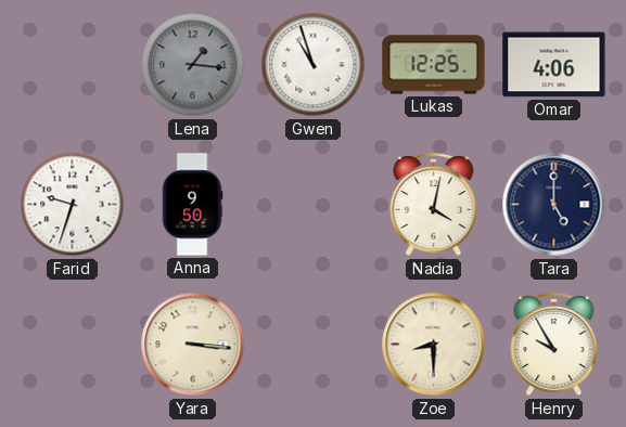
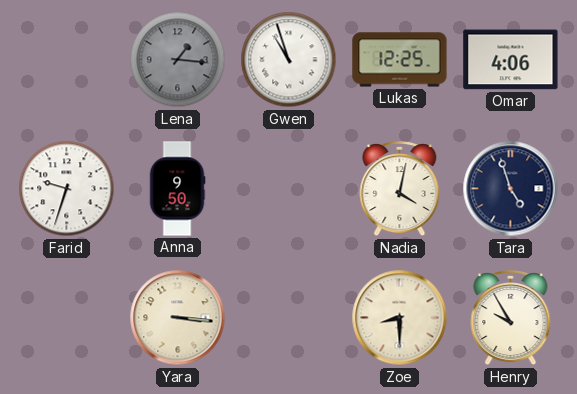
Tara: 5:00 -> 4:57
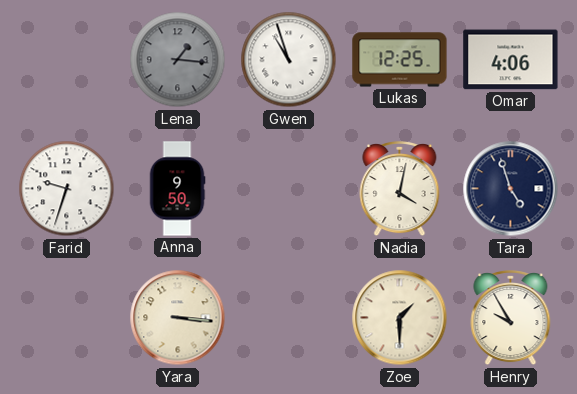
Zoe: 8:30 -> 1:30
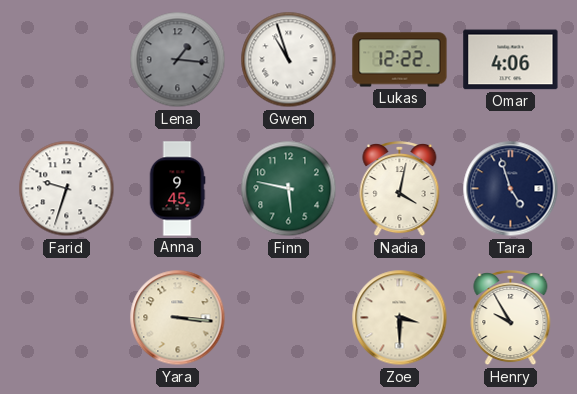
Lukas: 12:25 -> 12:22
Anna: 9:50 -> 9:45
Finn: none -> 5:47
Zoe: 1:30 -> 3:30
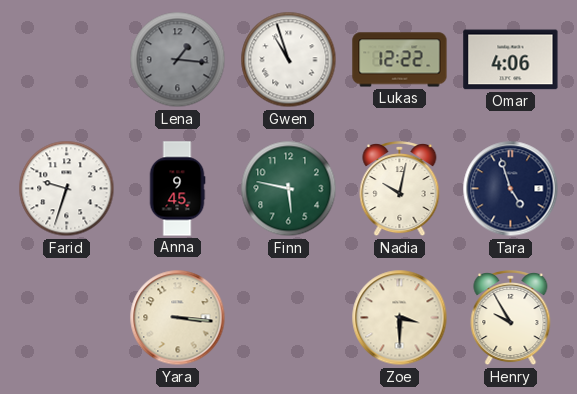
Nadia: 4:02 -> 10:02
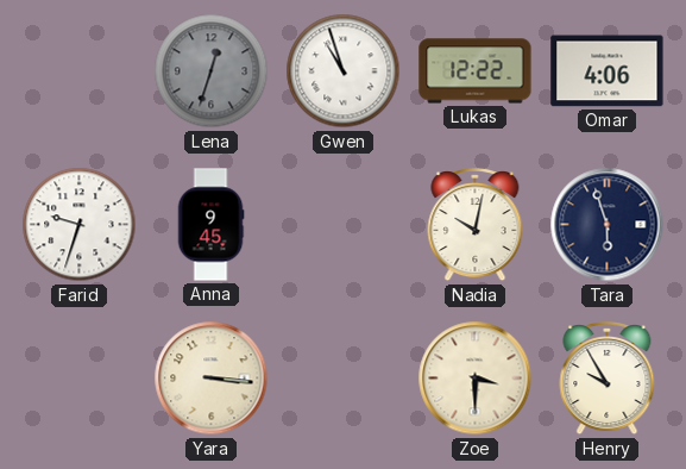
Lena: 1:16 -> 12:33
Finn: 5:47 -> none
Tara: 4:57 -> 5:57
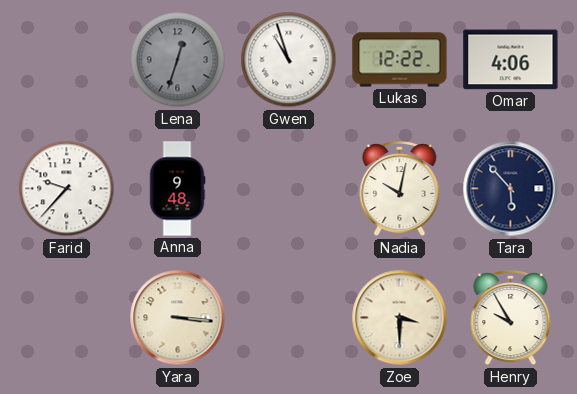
Farid: 9:33 -> 9:37
Anna: 9:45 -> 9:48
Tara: 5:57 -> 5:53
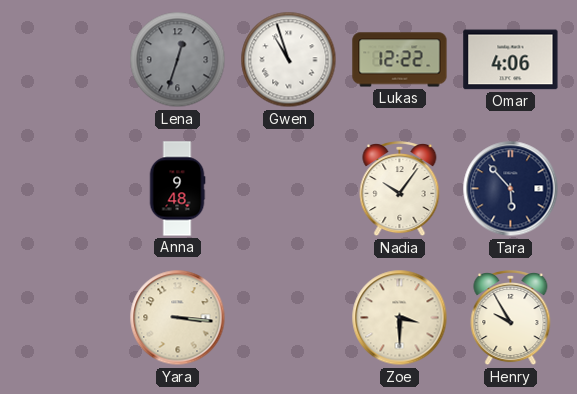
Farid: 9:37 -> none
Nadia: 10:02 -> 10:06
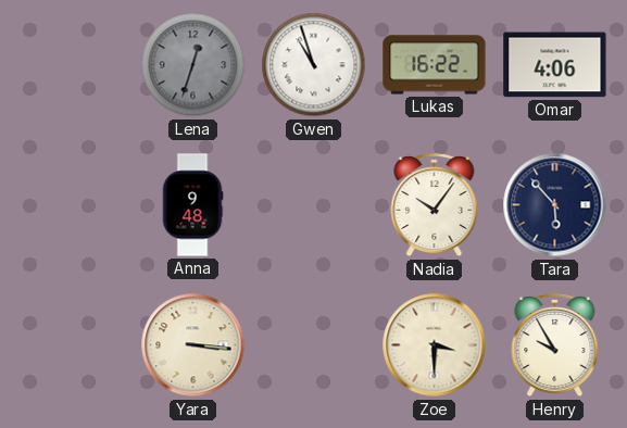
Lukas: 12:22 -> 16:22
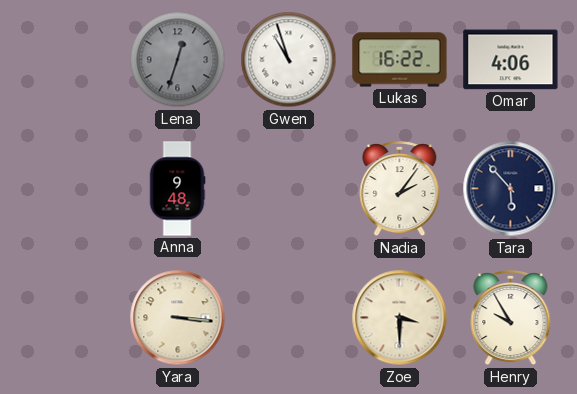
Nadia: 10:06 -> 2:06
